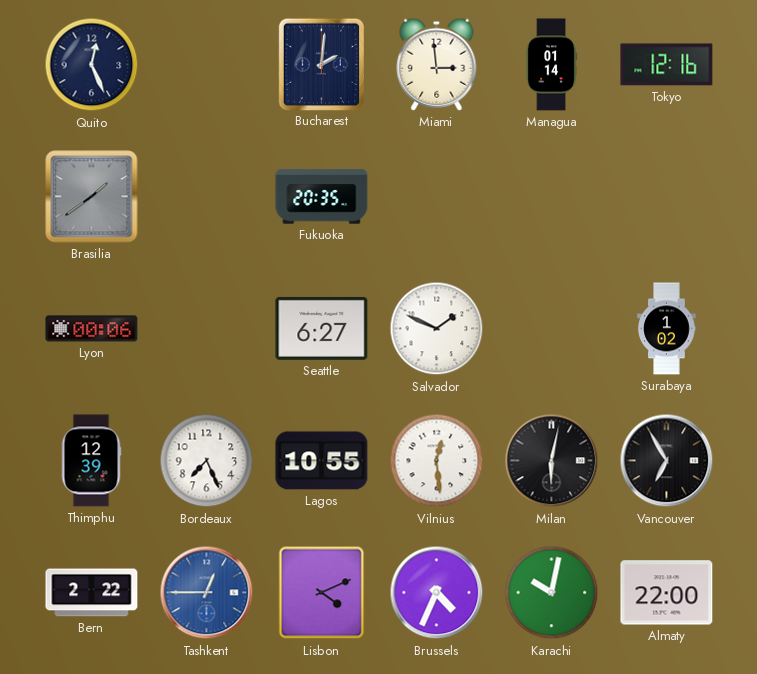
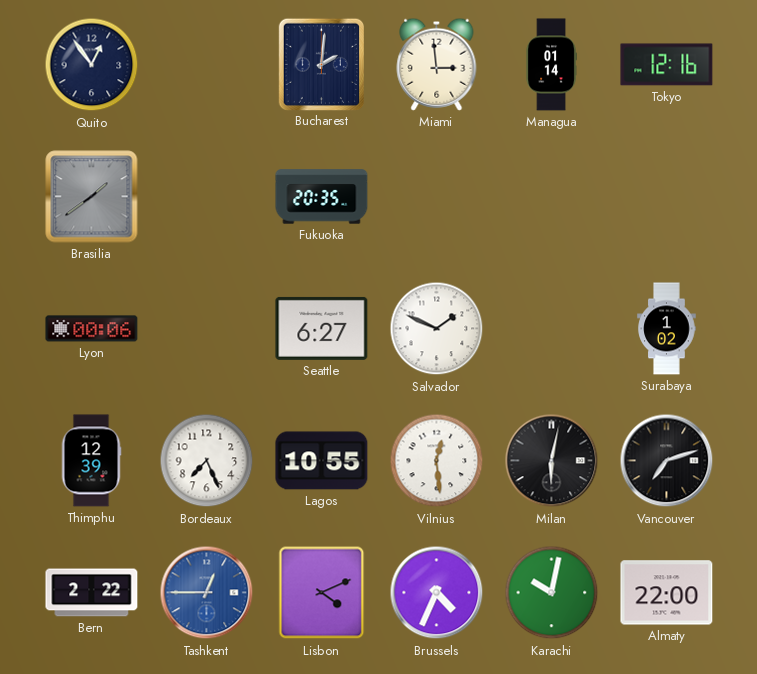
Quito: 12:26 -> 12:54
Vancouver: 6:55 -> 7:12
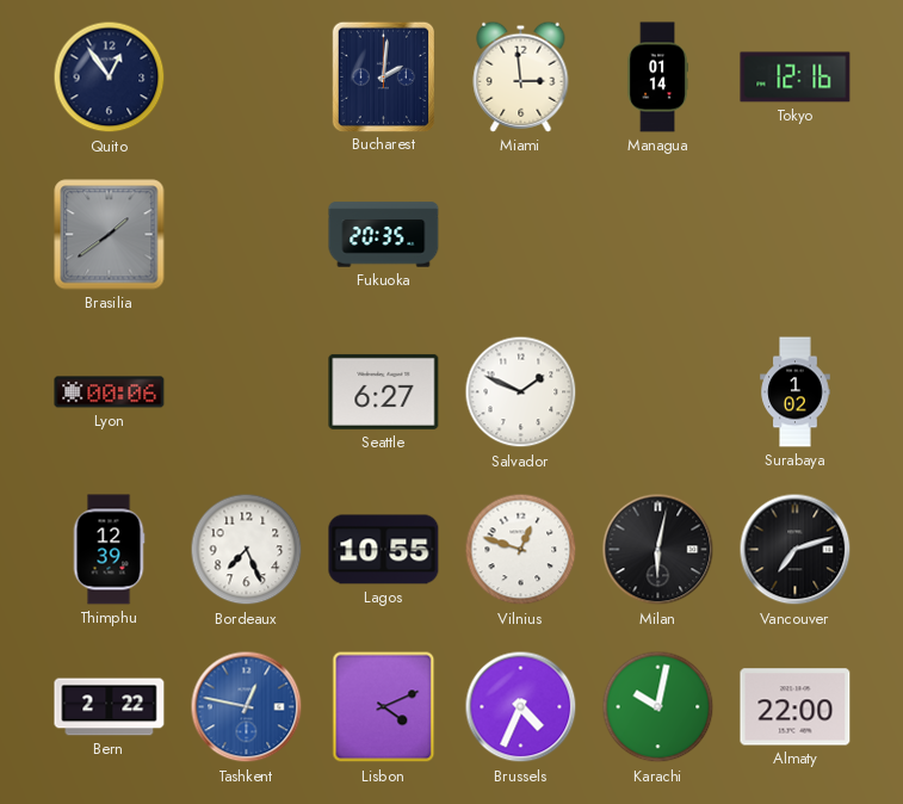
Vilnius: 12:29 -> 12:48
Tashkent: 12:45 -> 12:47
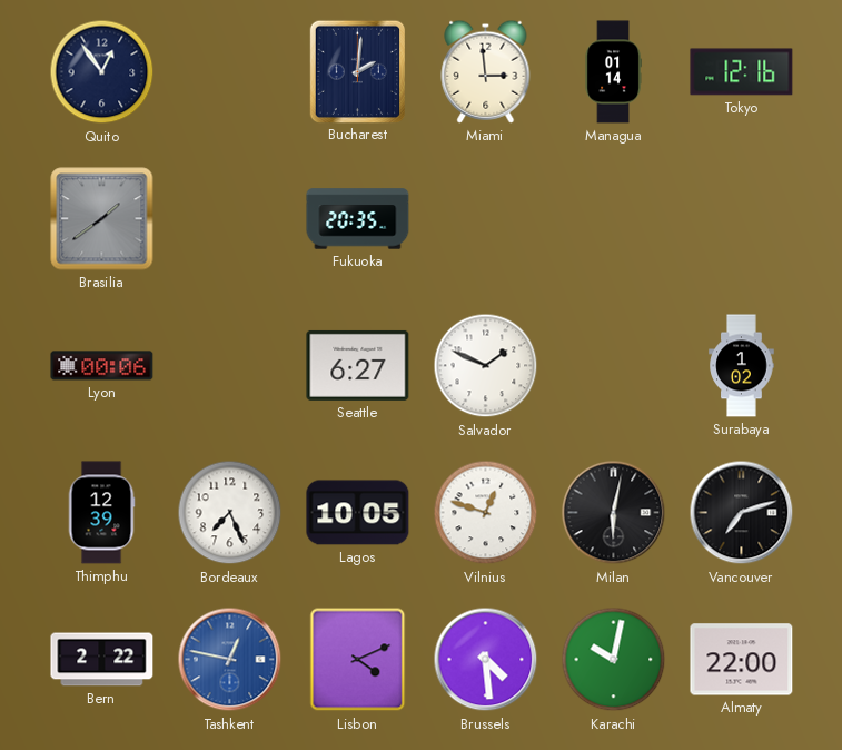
Lagos: 10:55 -> 10:05
Brussels: 4:34 -> 4:29
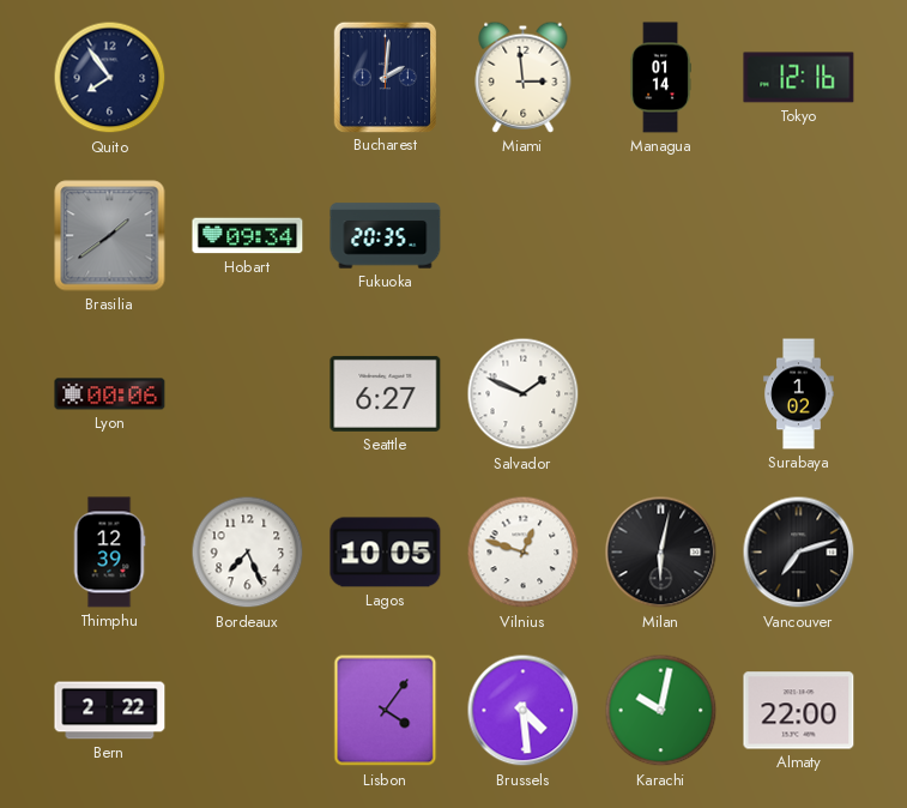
Quito: 12:54 -> 7:54
Hobart: none -> 09:34
Tashkent: 12:47 -> none
Lisbon: 4:11 -> 4:06
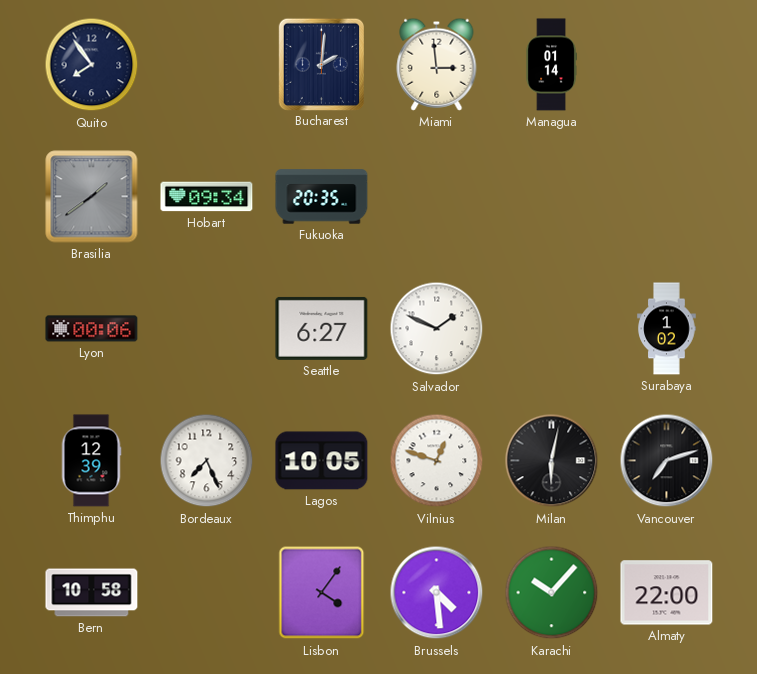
Tokyo: 12:16 -> none
Bern: 2:22 -> 10:58
Karachi: 10:02 -> 10:07
